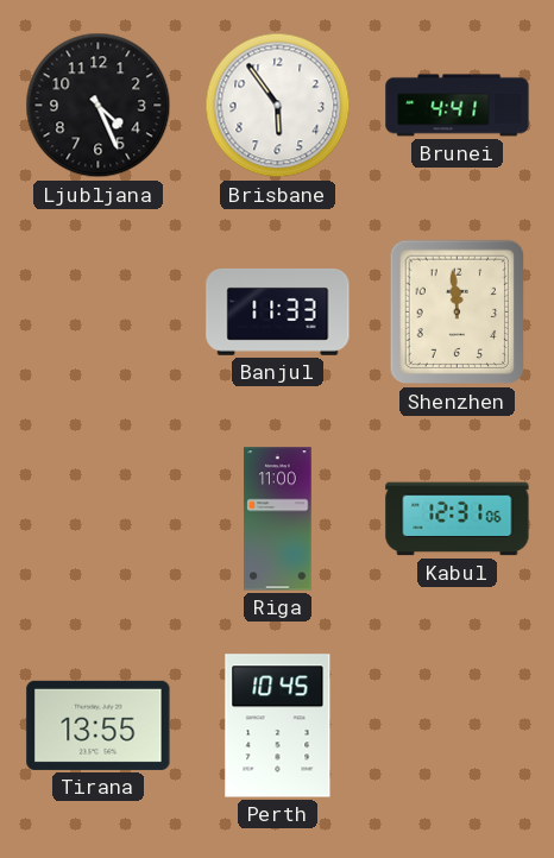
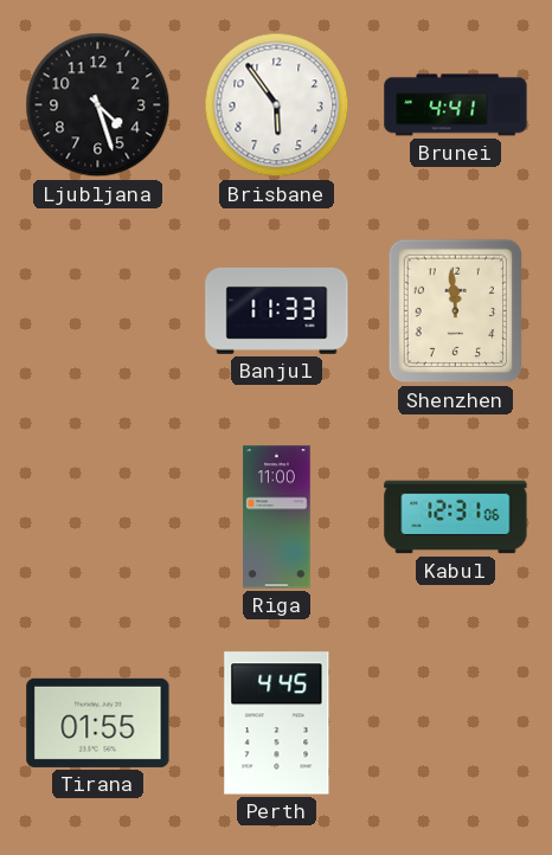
Ljubljana: 4:26 -> 4:27
Tirana: 13:55 -> 01:55
Perth: 10:45 -> 4:45
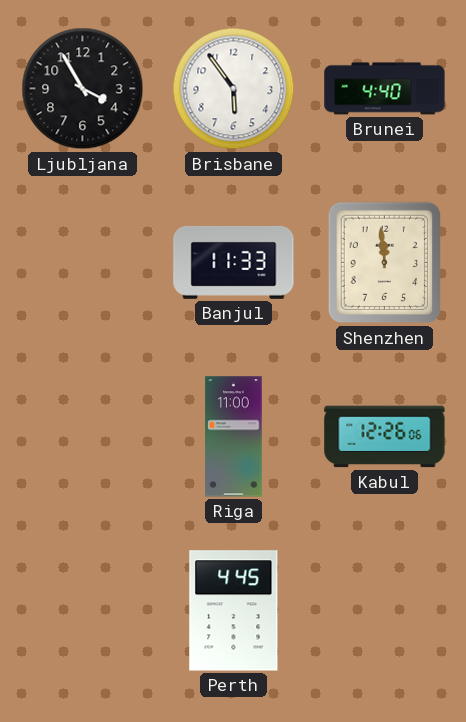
Ljubljana: 4:27 -> 3:55
Brunei: 4:41 -> 4:40
Kabul: 12:31 -> 12:26
Tirana: 01:55 -> none
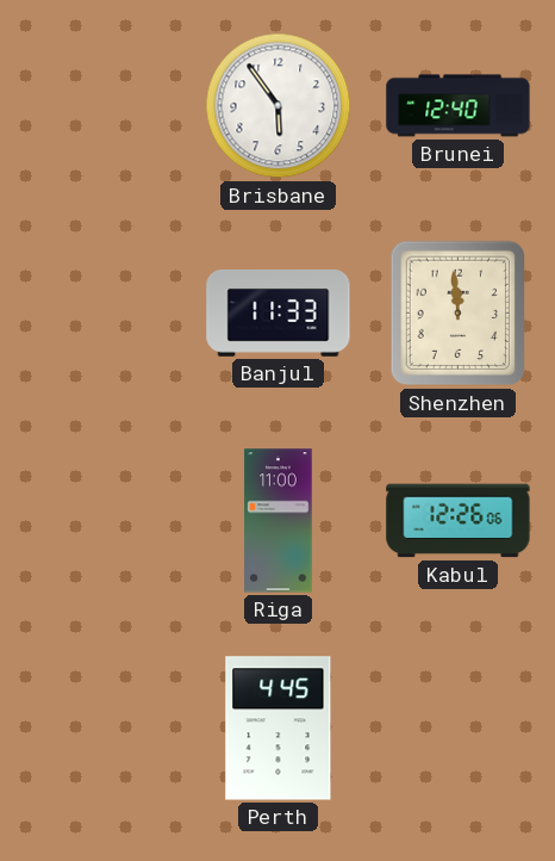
Ljubljana: 3:55 -> none
Brunei: 4:40 -> 12:40
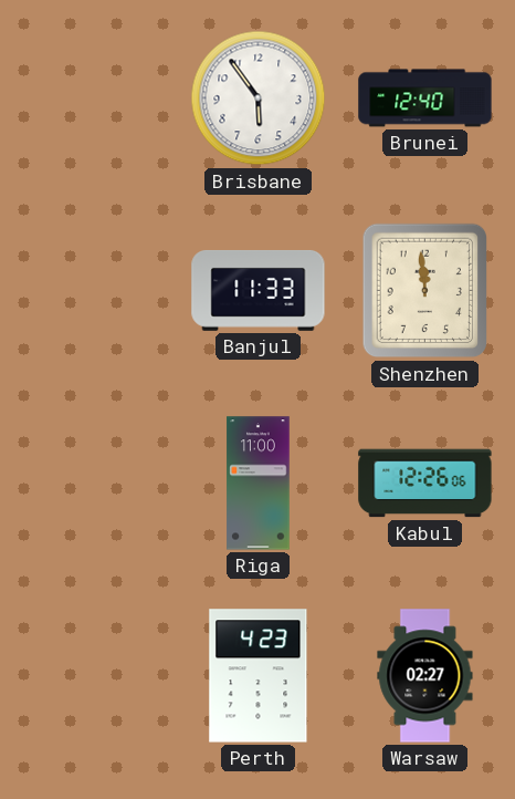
Perth: 4:45 -> 4:23
Warsaw: none -> 02:27
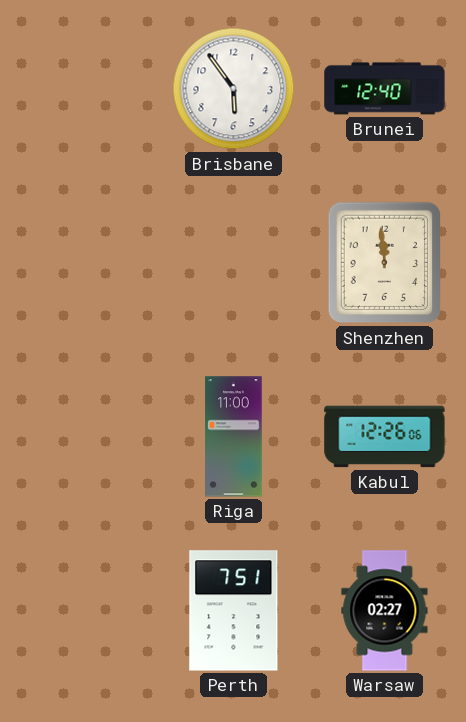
Banjul: 11:33 -> none
Perth: 4:23 -> 7:51
